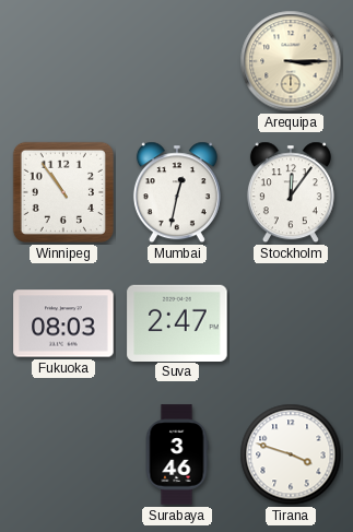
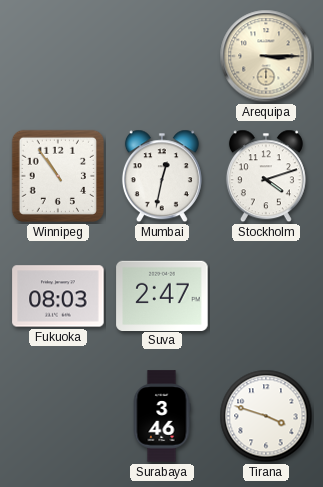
Stockholm: 12:06 -> 4:12
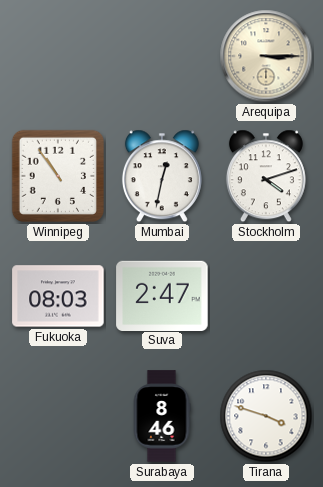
Surabaya: 3:46 -> 8:46
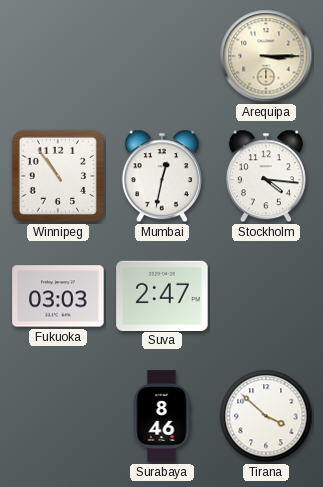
Stockholm: 4:12 -> 4:16
Fukuoka: 08:03 -> 03:03
Tirana: 3:48 -> 3:52
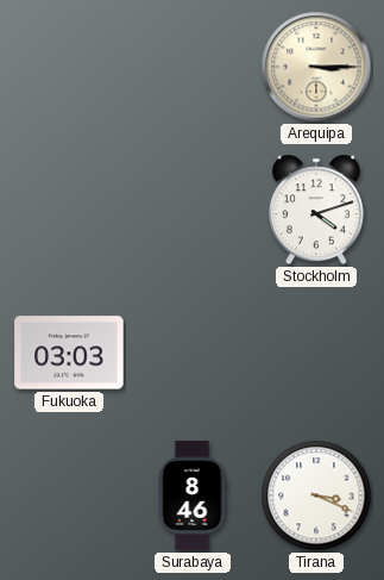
Winnipeg: 10:54 -> none
Mumbai: 12:32 -> none
Stockholm: 4:16 -> 4:12
Suva: 2:47 -> none
Tirana: 3:52 -> 3:19
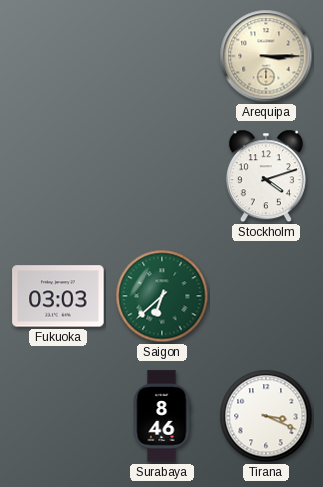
Saigon: none -> 6:38
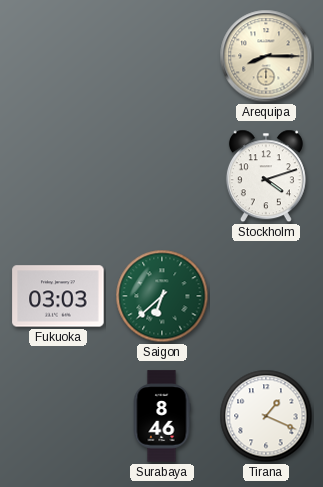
Arequipa: 3:15 -> 8:15
Tirana: 3:19 -> 1:19
